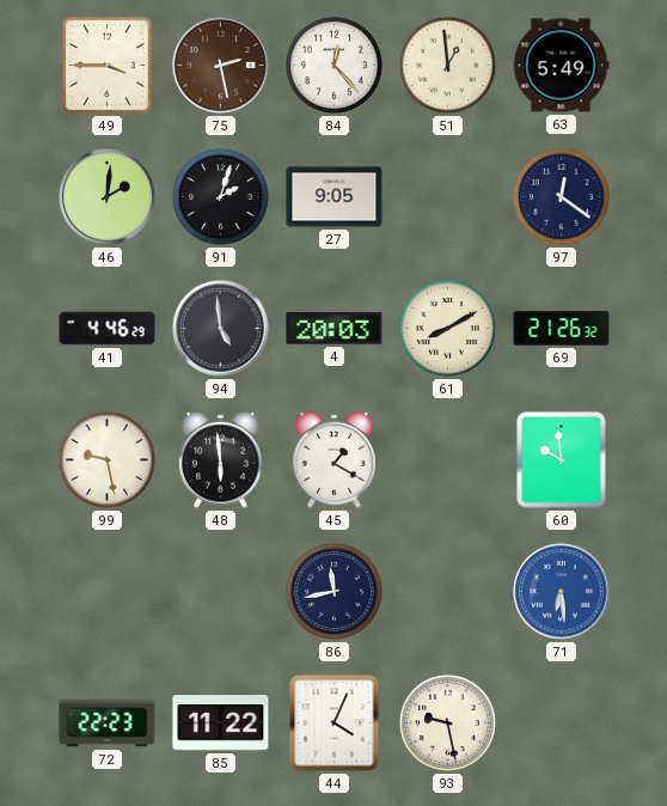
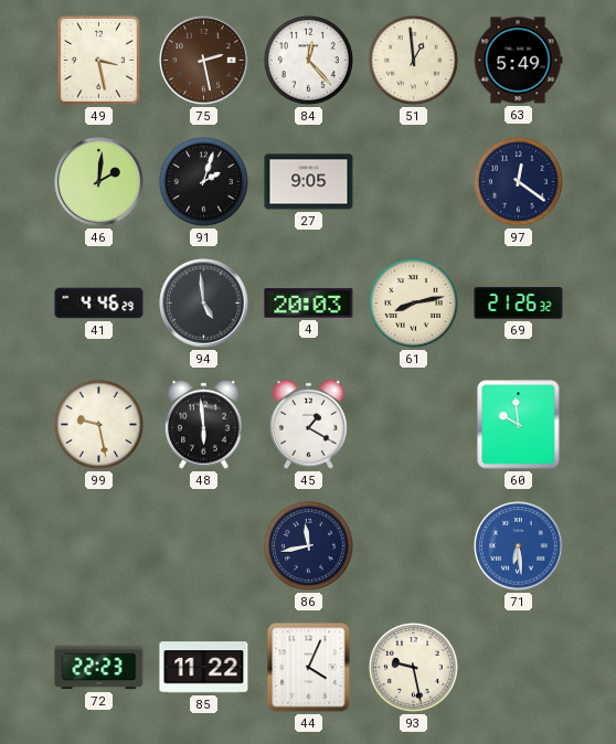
49: 3:45 -> 3:28
61: 8:10 -> 8:13
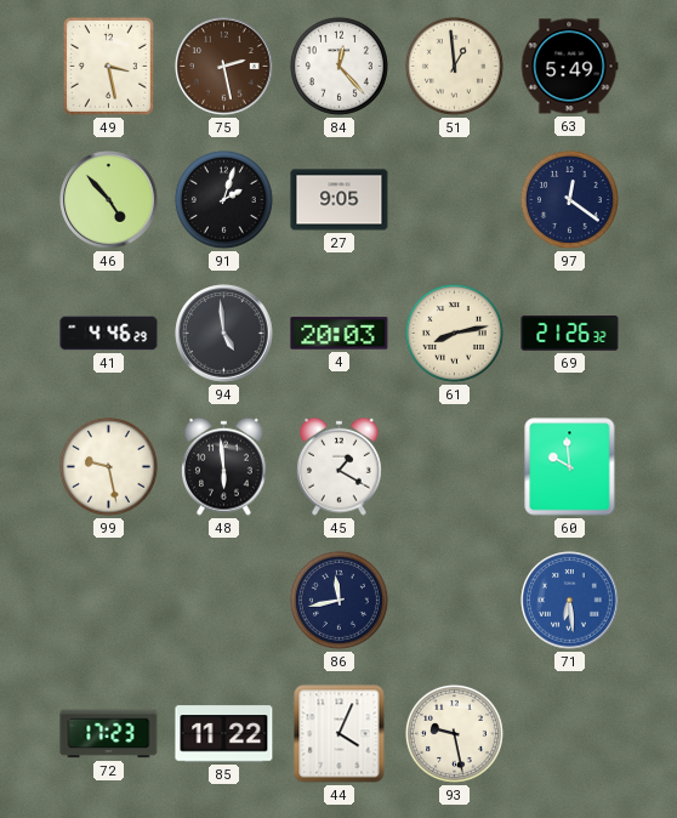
46: 2:01 -> 4:53
72: 22:23 -> 17:23
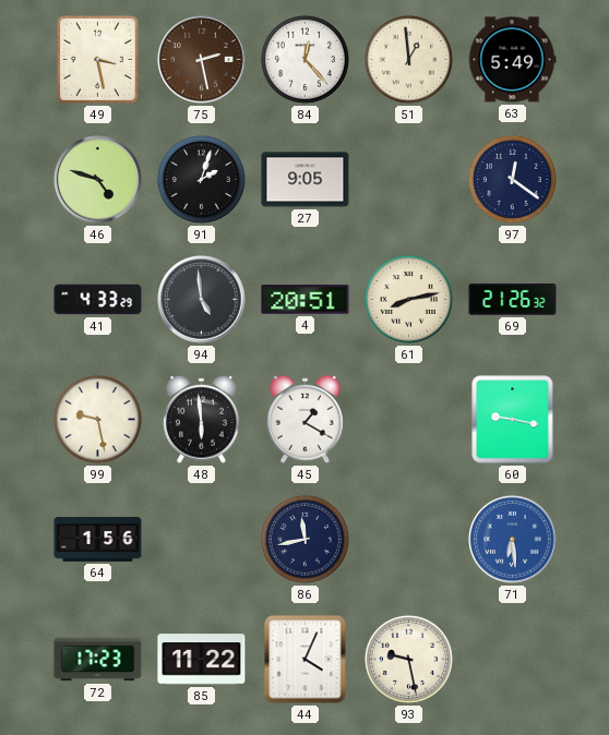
46: 4:53 -> 4:48
41: 4:46 -> 4:33
4: 20:03 -> 20:51
60: 9:59 -> 9:17
64: none -> 1:56
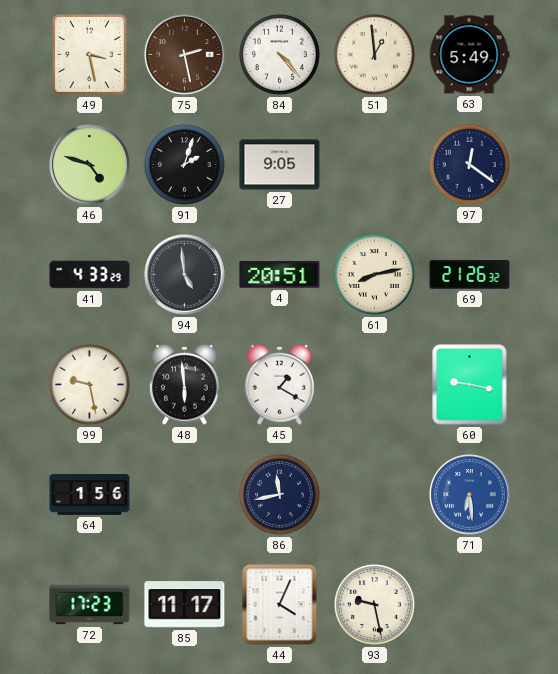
84: 12:23 -> 4:23
85: 11:22 -> 11:17
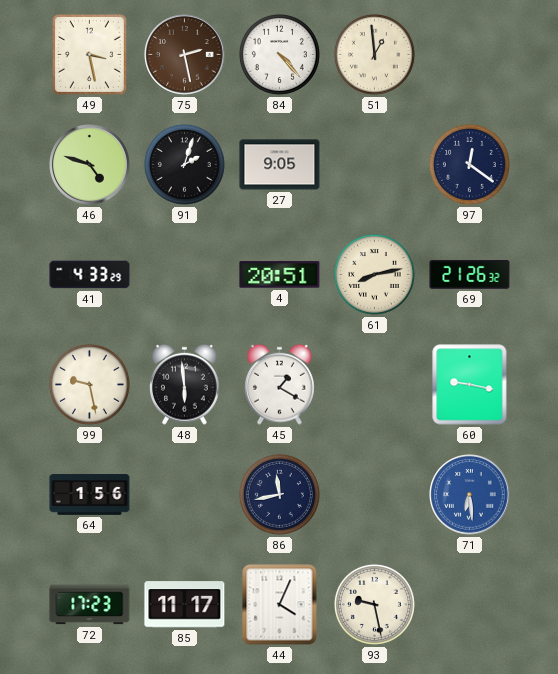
63: 5:49 -> none
94: 4:59 -> none
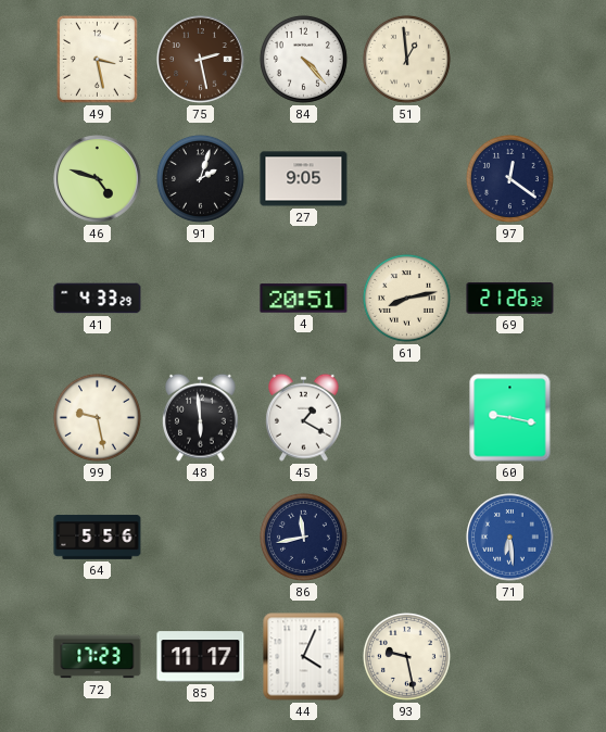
64: 1:56 -> 5:56
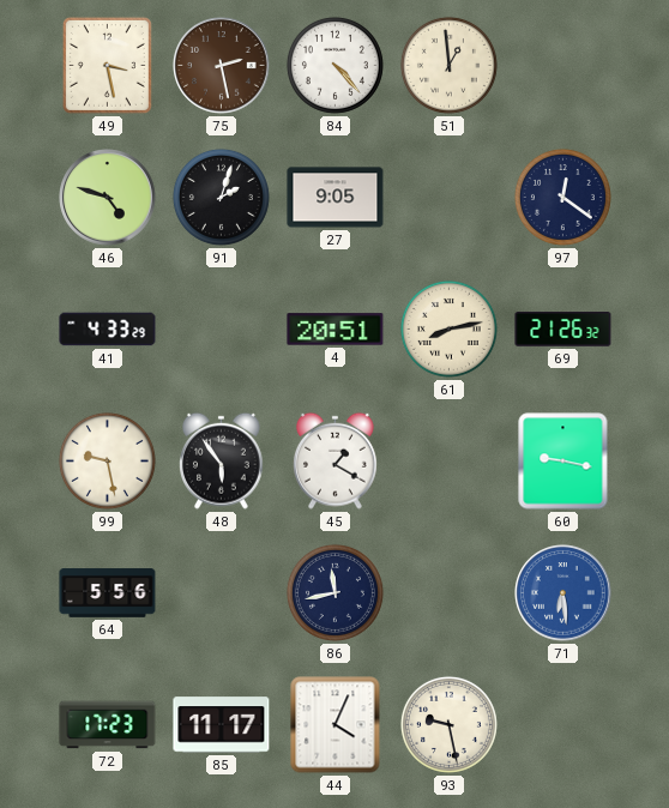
48: 5:59 -> 5:54
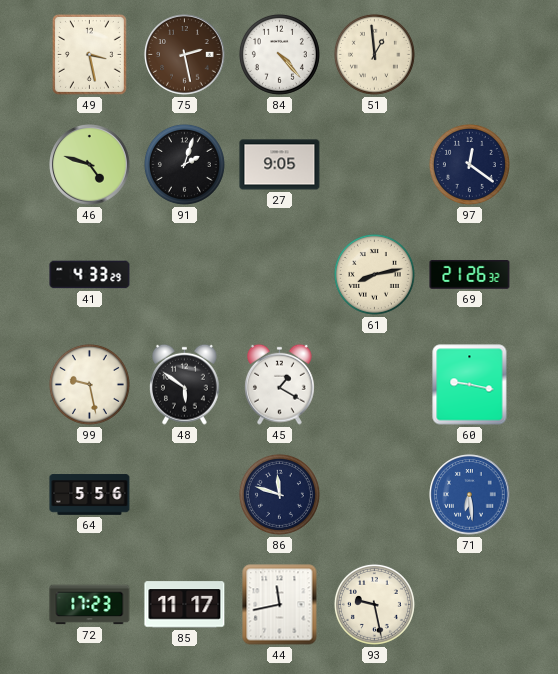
4: 20:51 -> none
48: 5:54 -> 5:51
86: 11:43 -> 11:48
44: 4:04 -> 11:43
